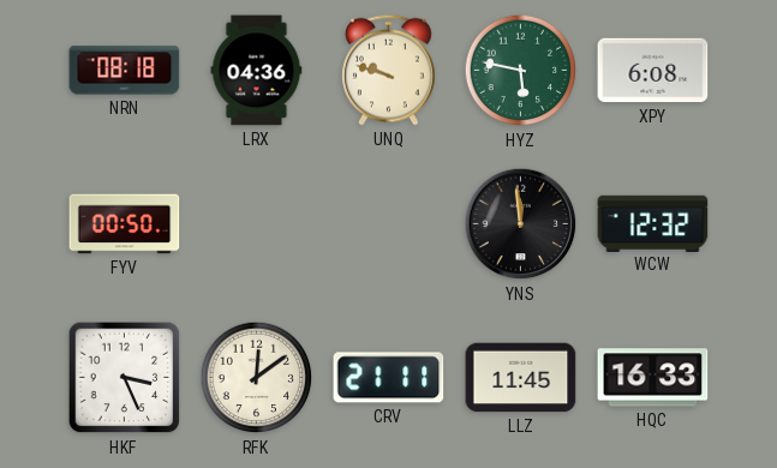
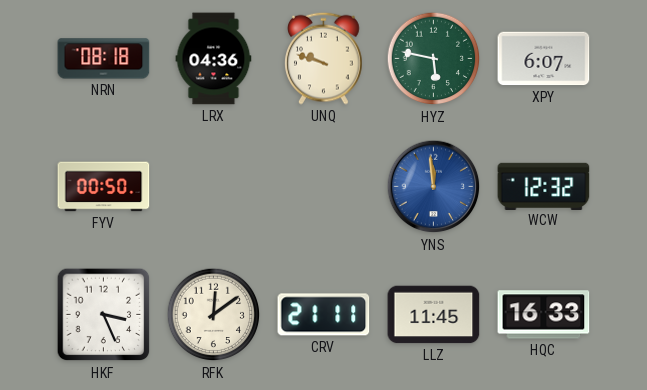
XPY: 6:08 -> 6:07
YNS dial: black -> blue
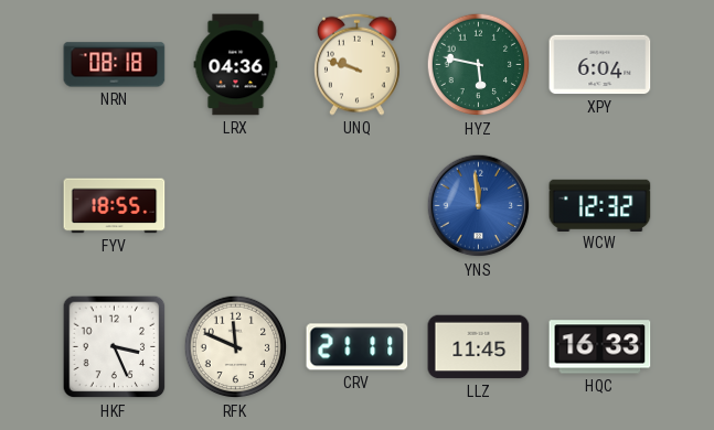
XPY: 6:07 -> 6:04
FYV: 00:50 -> 18:55
RFK: 12:09 -> 11:49
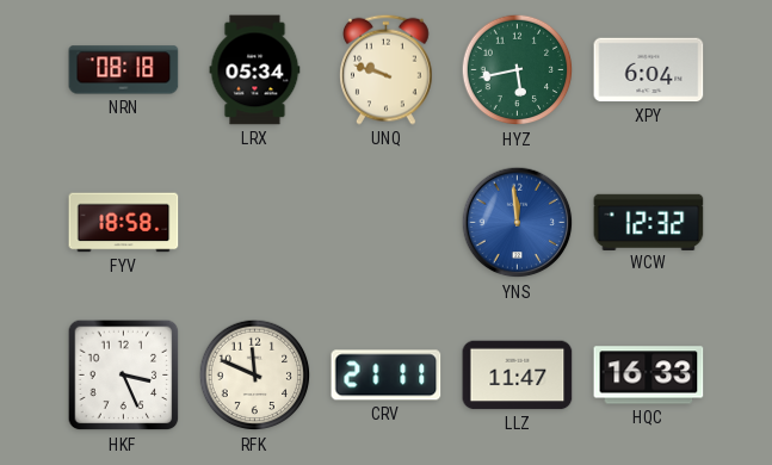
LRX: 04:36 -> 05:34
HYZ: 5:47 -> 5:43
FYV: 18:55 -> 18:58
LLZ: 11:45 -> 11:47
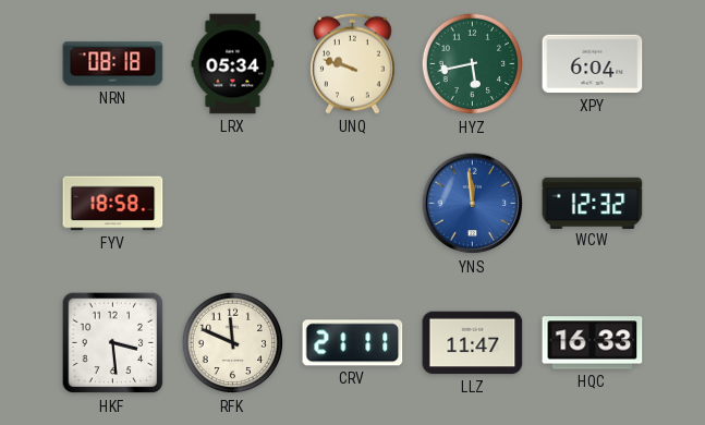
HKF: 3:26 -> 3:29
